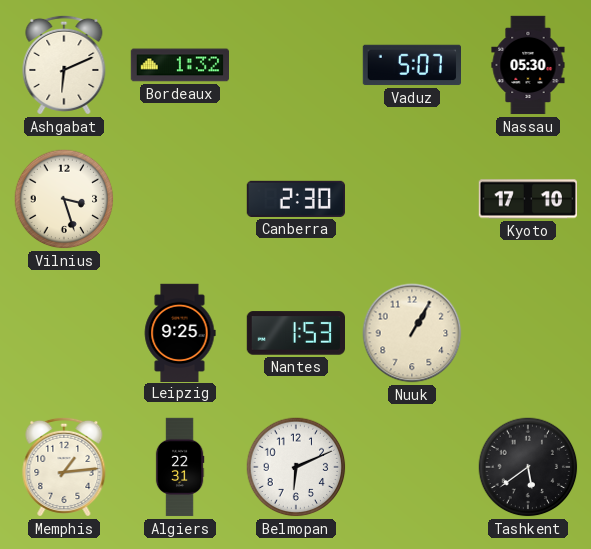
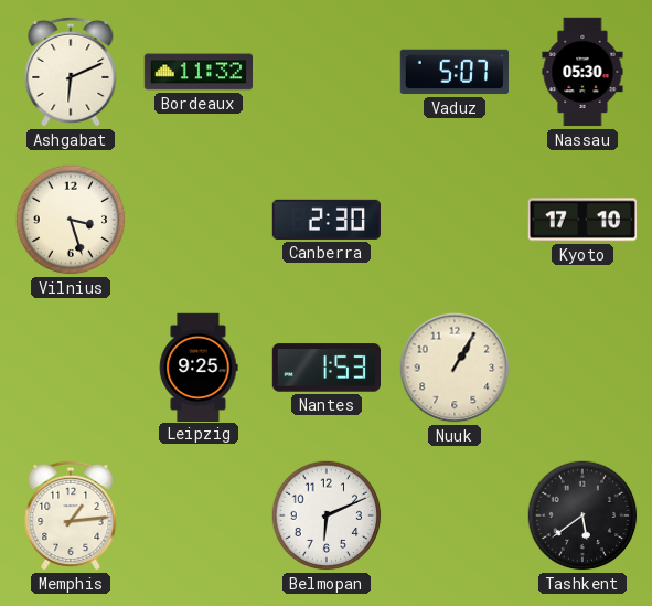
Bordeaux: 1:32 -> 11:32
Algiers: 22:31 -> none
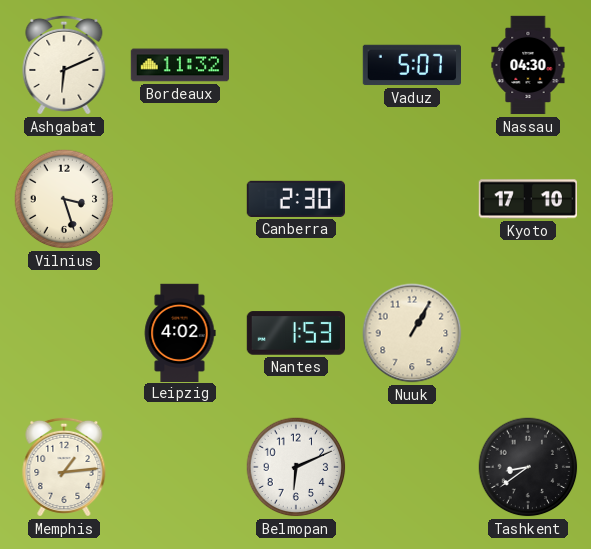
Nassau: 05:30 -> 04:30
Leipzig: 9:25 -> 4:02
Tashkent: 5:39 -> 8:39
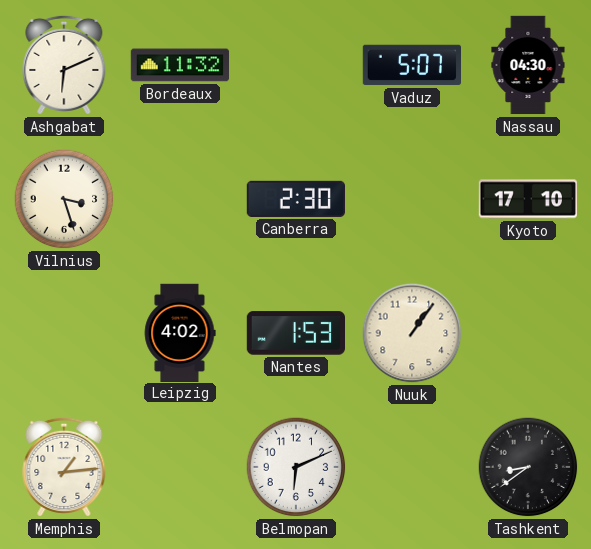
Nuuk: 1:05 -> 1:06
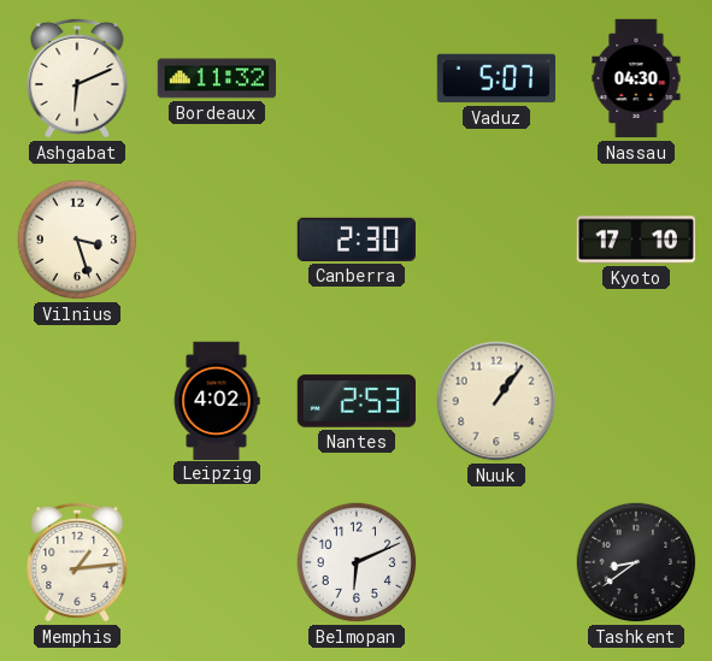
Nantes: 1:53 -> 2:53
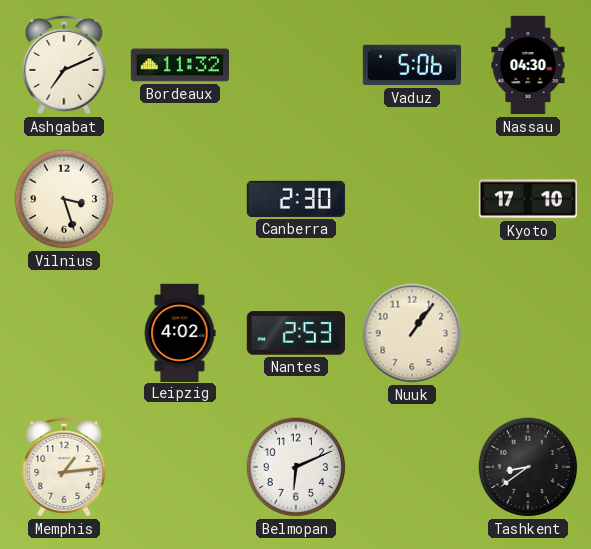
Ashgabat: 6:11 -> 7:11
Vaduz: 5:07 -> 5:06
